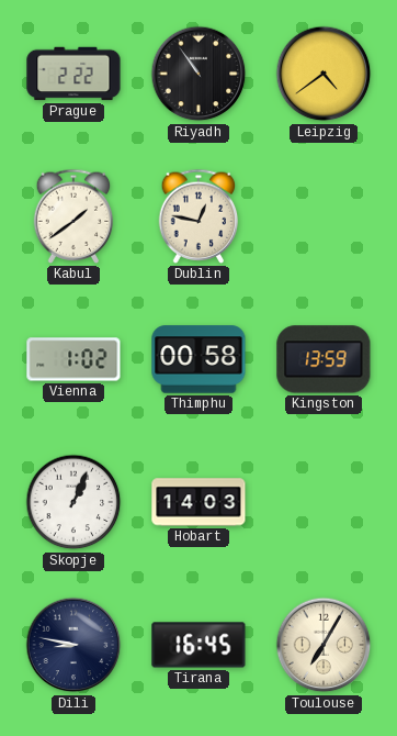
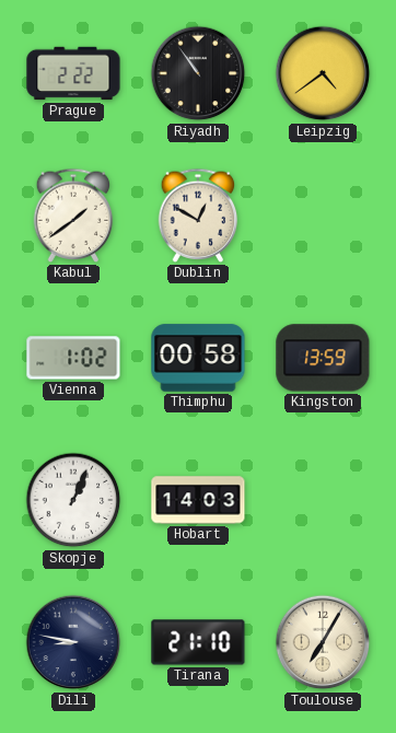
Dublin: 12:47 -> 12:50
Tirana: 16:45 -> 21:10
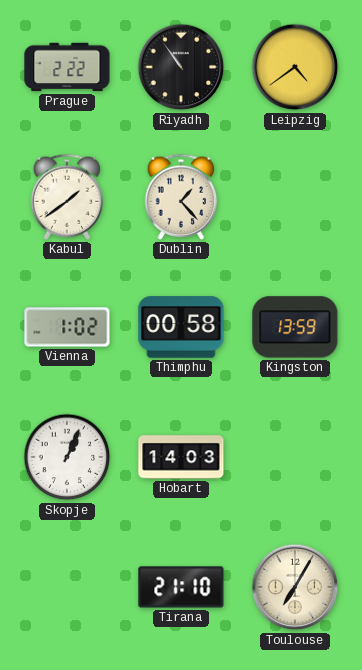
Dublin: 12:50 -> 1:23
Dili: 8:47 -> none
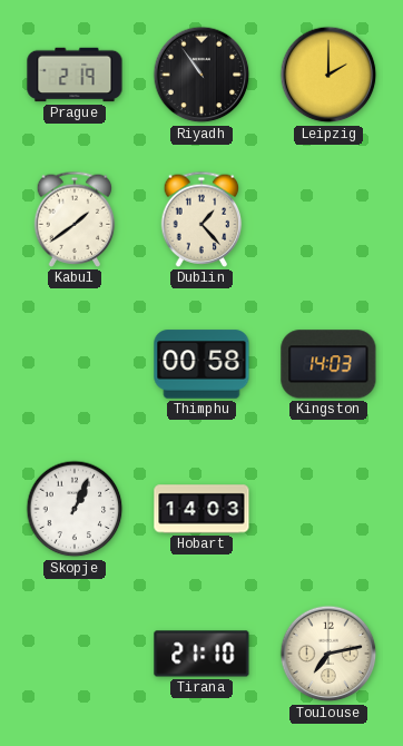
Prague: 2:22 -> 2:19
Leipzig: 4:39 -> 2:00
Vienna: 1:02 -> none
Kingston: 13:59 -> 14:03
Toulouse: 7:05 -> 7:13
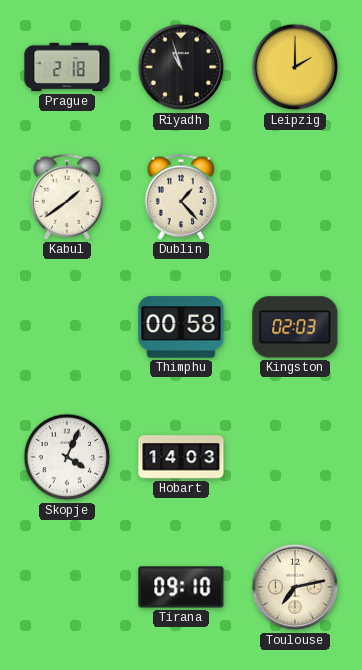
Prague: 2:19 -> 2:18
Riyadh: 10:54 -> 10:57
Kingston: 14:03 -> 02:03
Skopje: 1:04 -> 4:04
Tirana: 21:10 -> 09:10
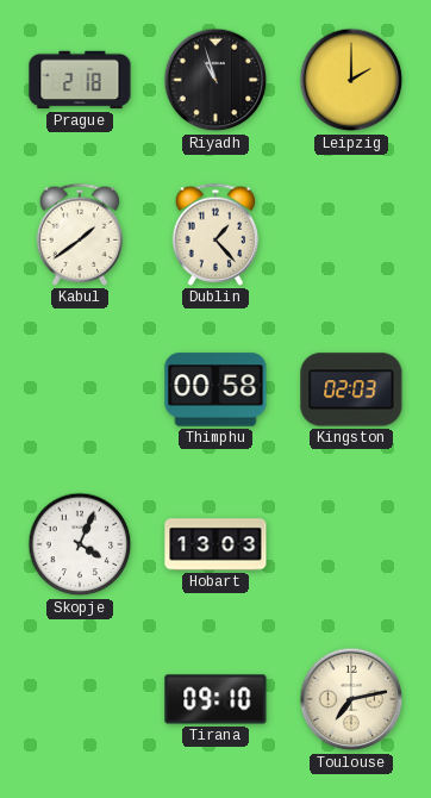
Hobart: 14:03 -> 13:03
